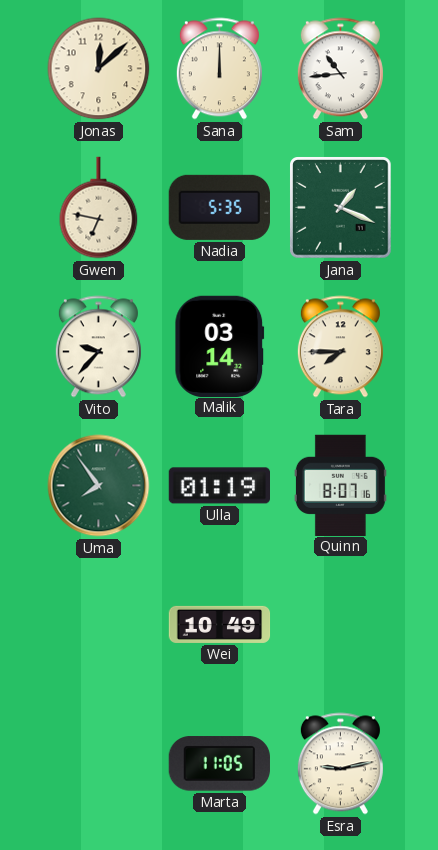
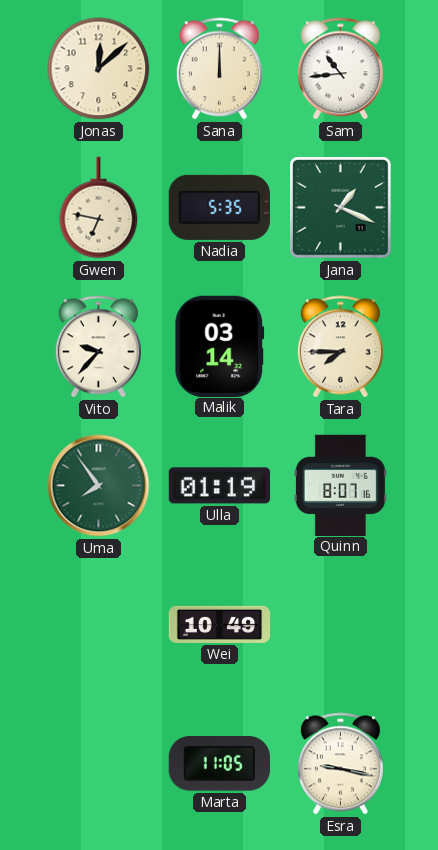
Esra: 9:13 -> 9:17
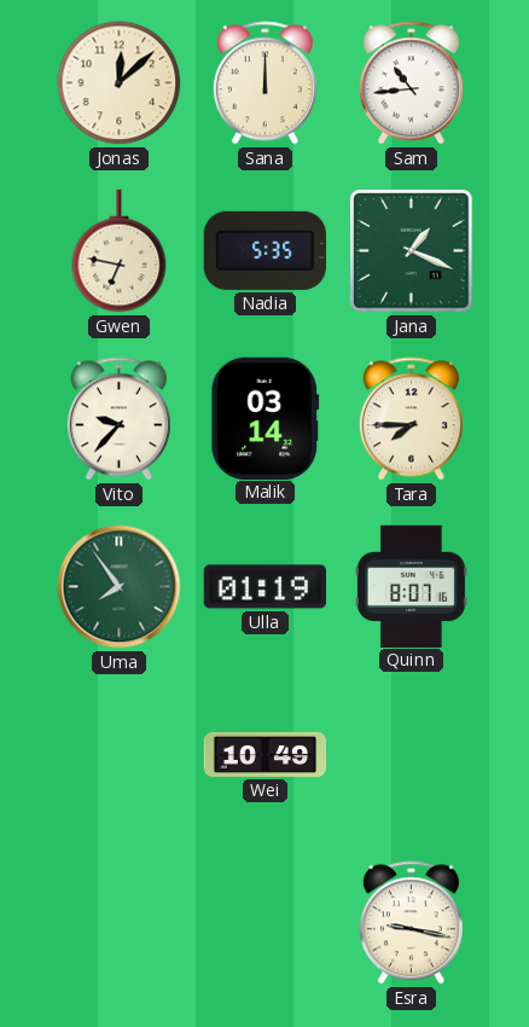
Marta: 11:05 -> none
